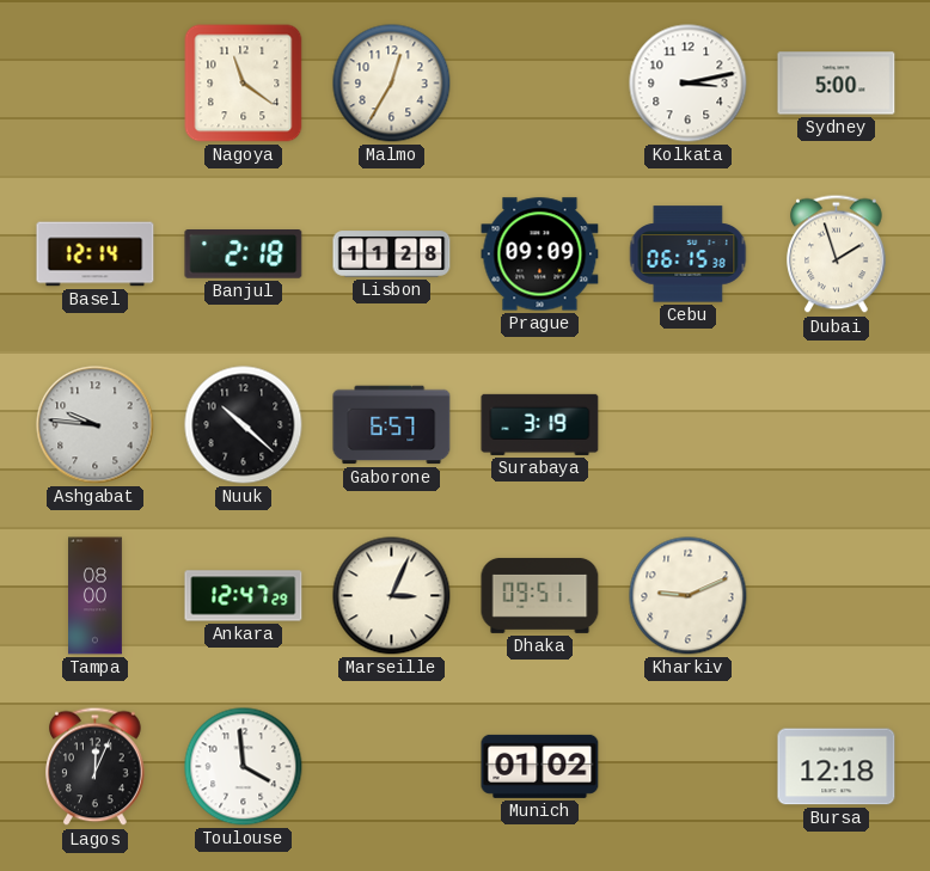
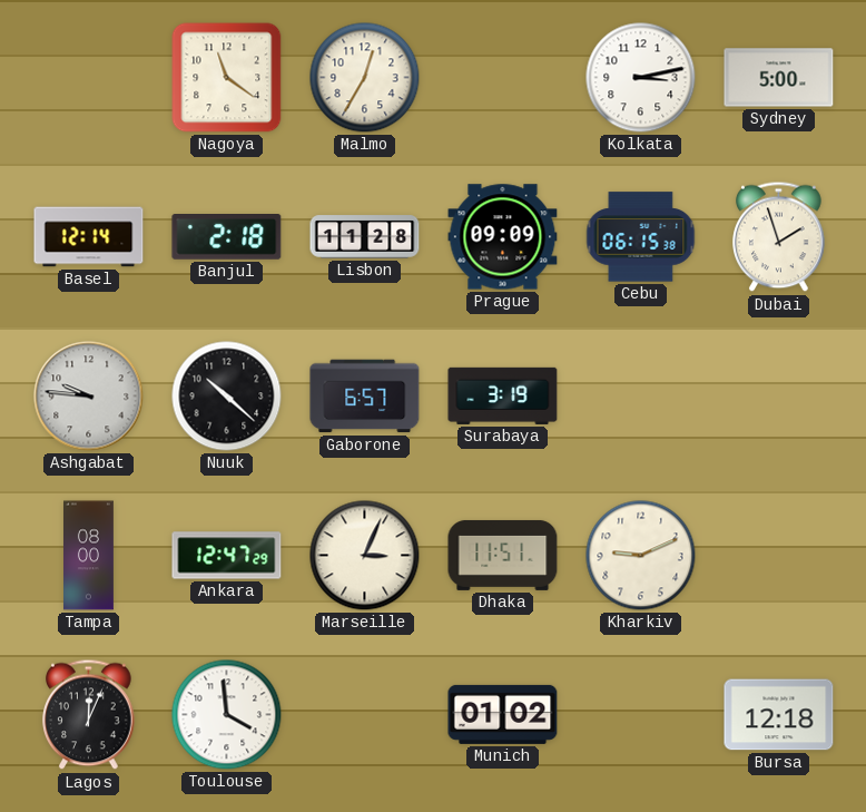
Dhaka: 09:51 -> 11:51
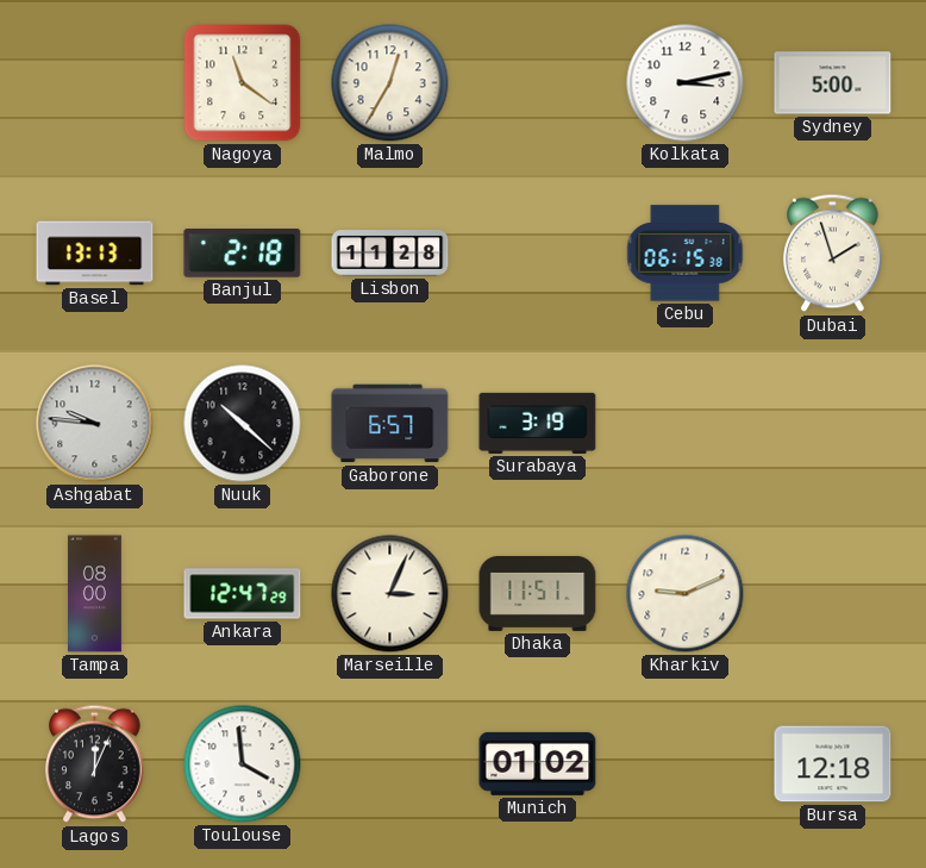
Basel: 12:14 -> 13:13
Prague: 09:09 -> none
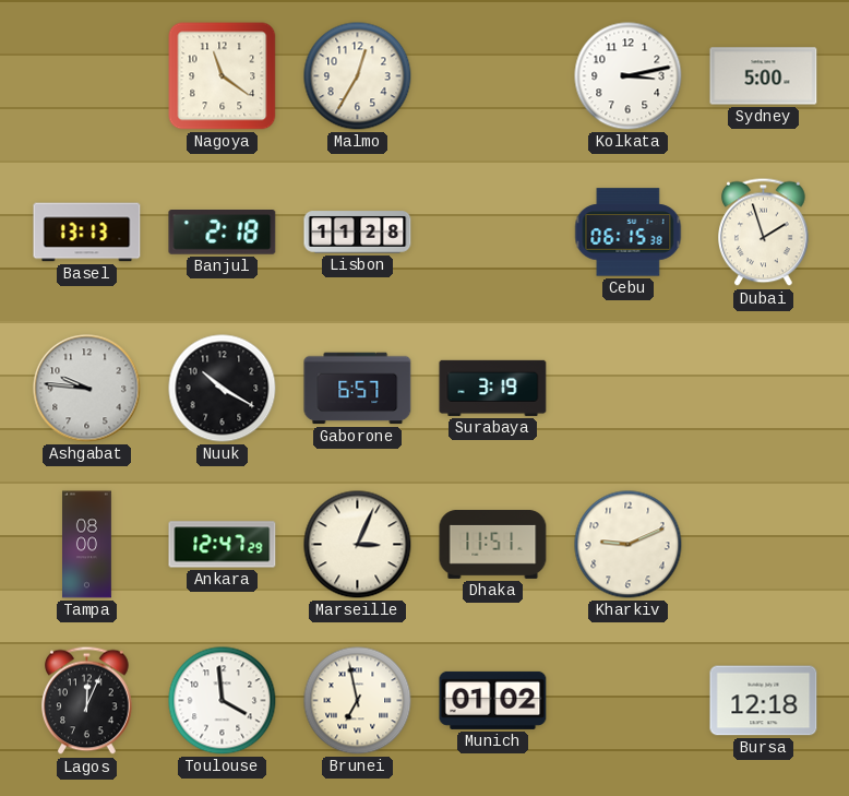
Nuuk: 10:22 -> 10:20
Brunei: none -> 6:58
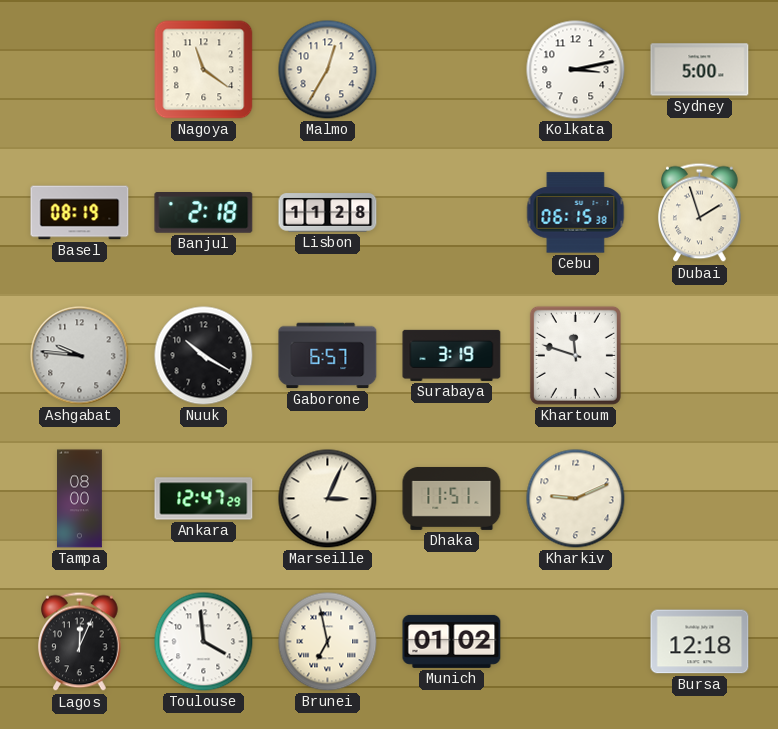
Basel: 13:13 -> 08:19
Khartoum: none -> 11:48
